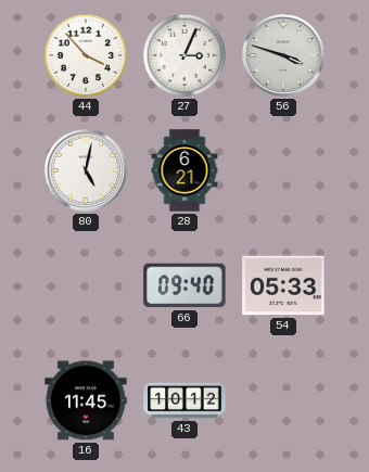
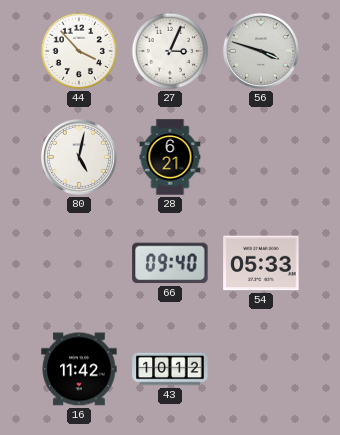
16: 11:45 -> 11:42
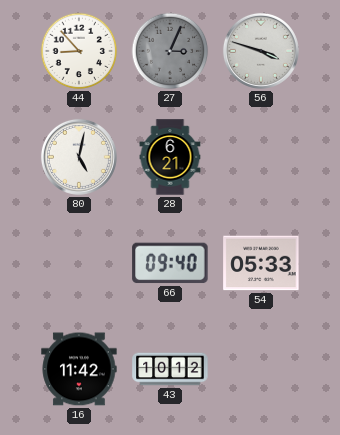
44: 3:53 -> 8:53
27 dial: white -> grey
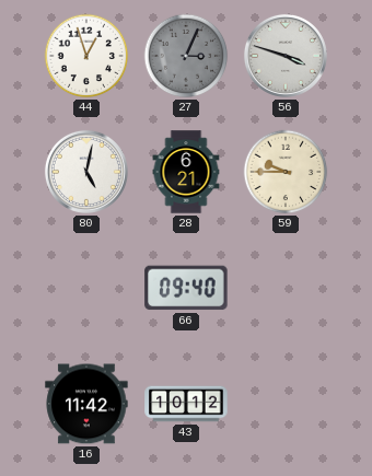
44: 8:53 -> 12:57
59: none -> 9:45
54: 05:33 -> none
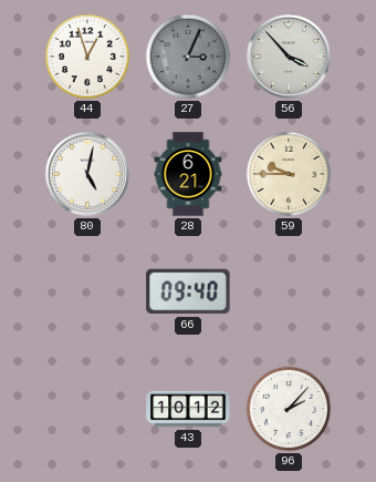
56: 3:48 -> 3:53
16: 11:42 -> none
96: none -> 2:07
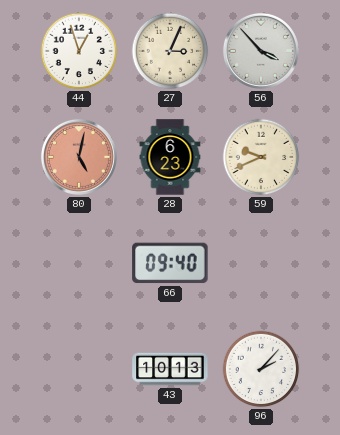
27 dial: grey -> cream
80 dial: white -> salmon
28: 6:21 -> 6:23
59: 9:45 -> 9:41
43: 10:12 -> 10:13
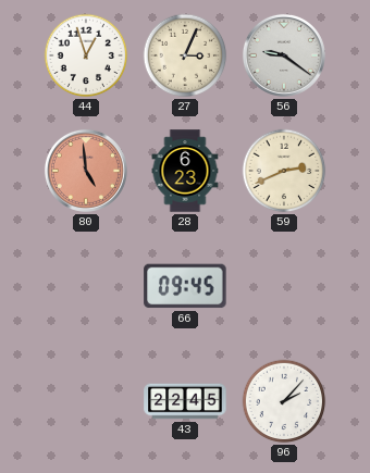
56: 3:53 -> 9:21
80: 5:02 -> 4:59
59: 9:41 -> 2:41
66: 09:40 -> 09:45
43: 10:13 -> 22:45
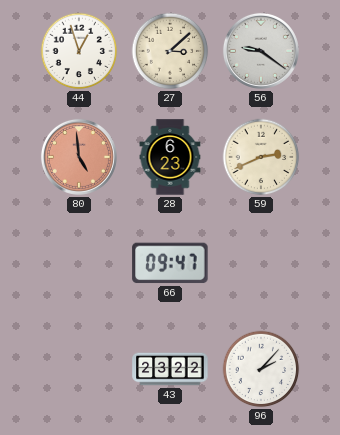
27: 3:04 -> 3:08
66: 09:45 -> 09:47
43: 22:45 -> 23:22
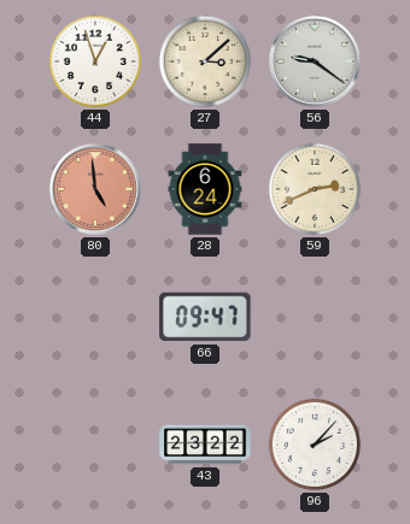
28: 6:23 -> 6:24
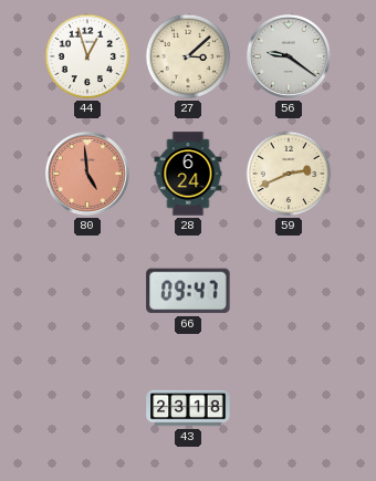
43: 23:22 -> 23:18
96: 2:07 -> none
